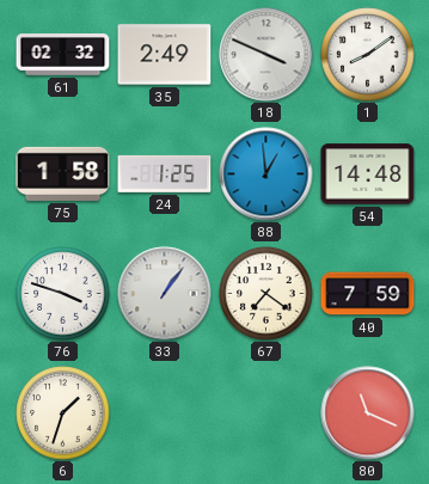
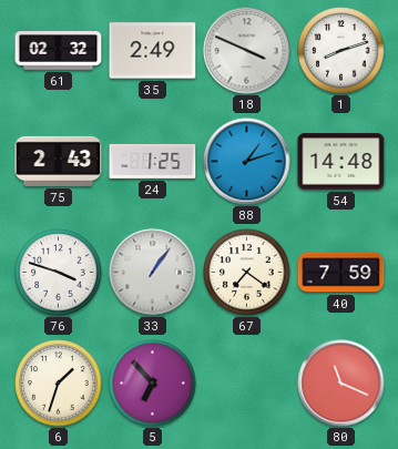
1: 8:09 -> 8:12
75: 1:58 -> 2:43
88: 12:59 -> 1:12
5: none -> 6:53
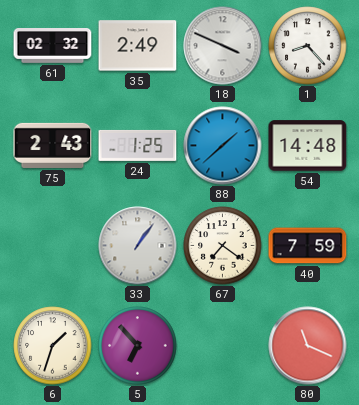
1: 8:12 -> 8:23
88: 1:12 -> 1:38
76: 3:48 -> none
